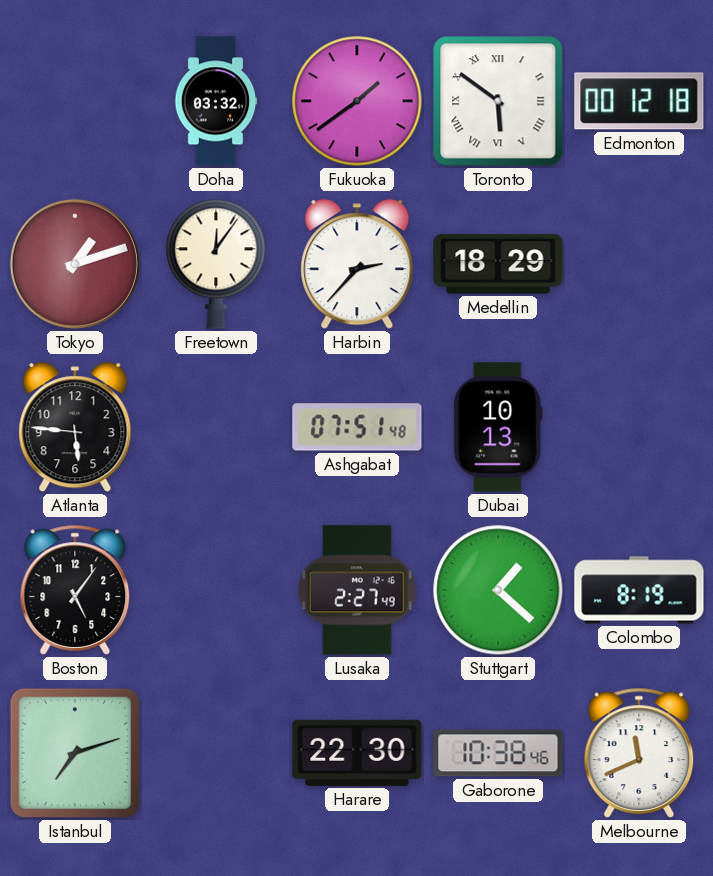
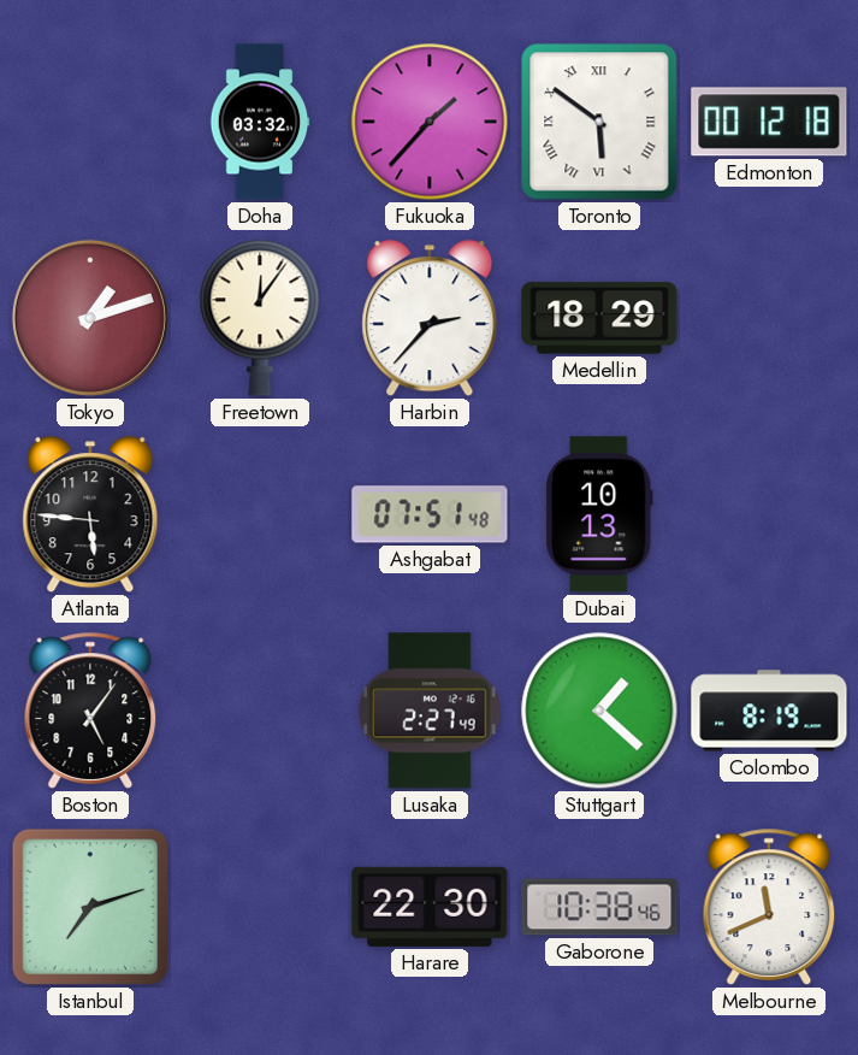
Fukuoka: 1:39 -> 1:37
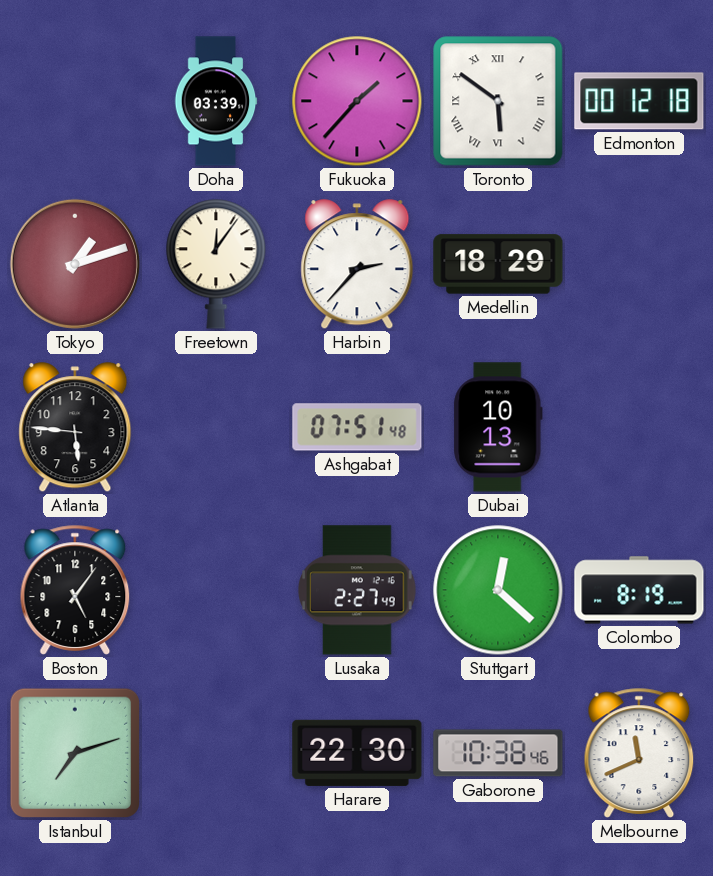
Doha: 03:32 -> 03:39
Stuttgart: 1:22 -> 12:22
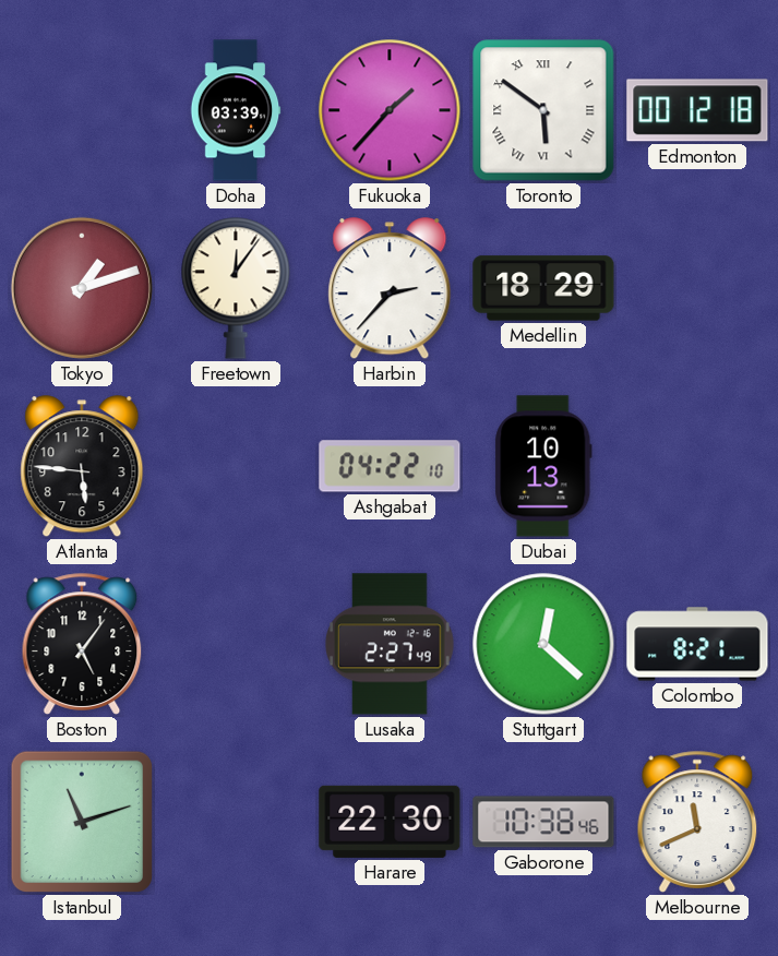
Ashgabat: 07:51 -> 04:22
Colombo: 8:19 -> 8:21
Istanbul: 7:12 -> 11:12
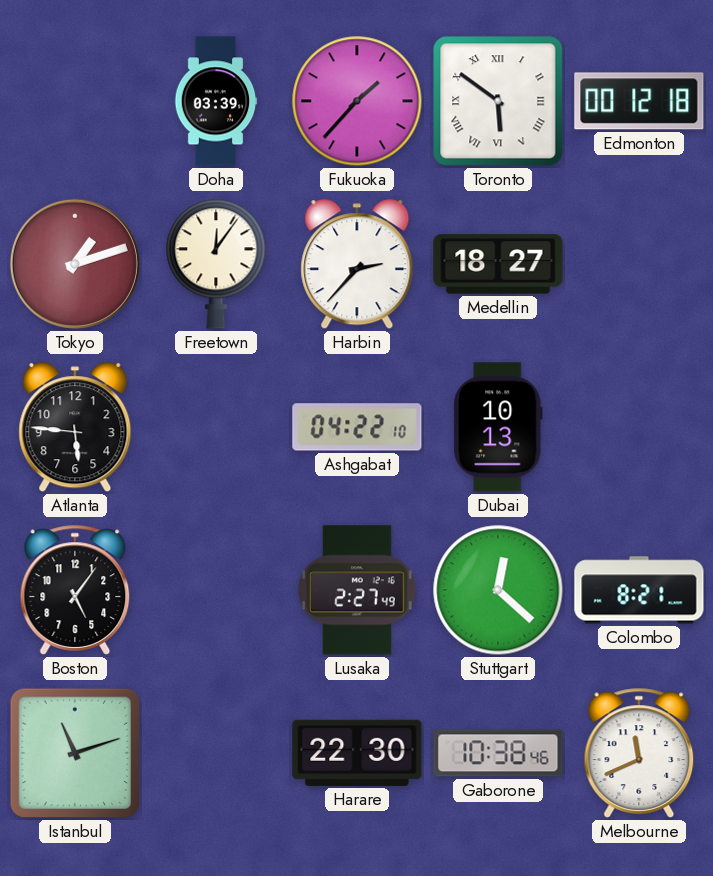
Medellin: 18:29 -> 18:27
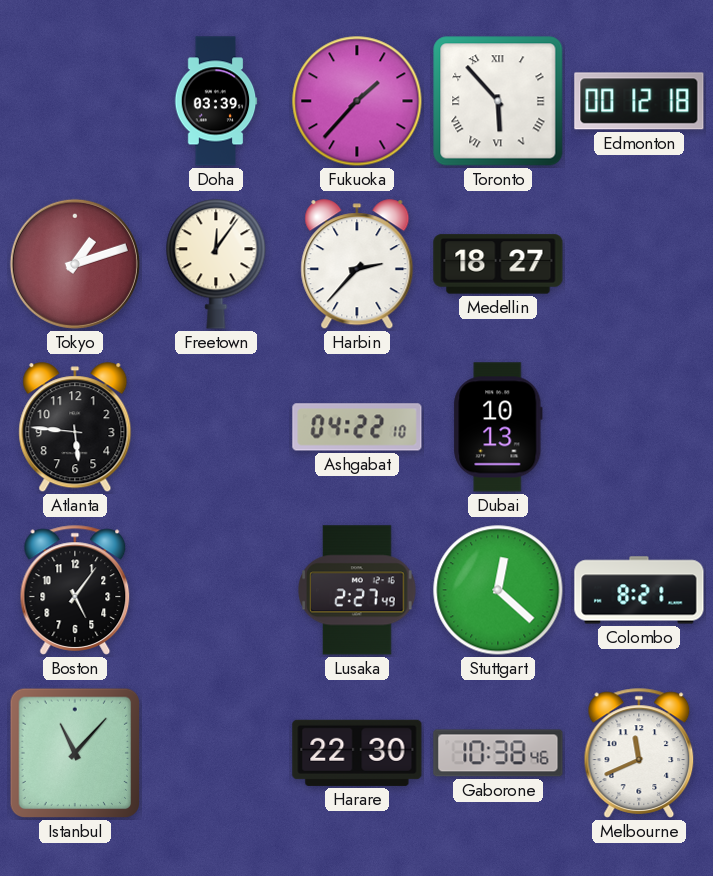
Toronto: 5:51 -> 5:53
Istanbul: 11:12 -> 11:07
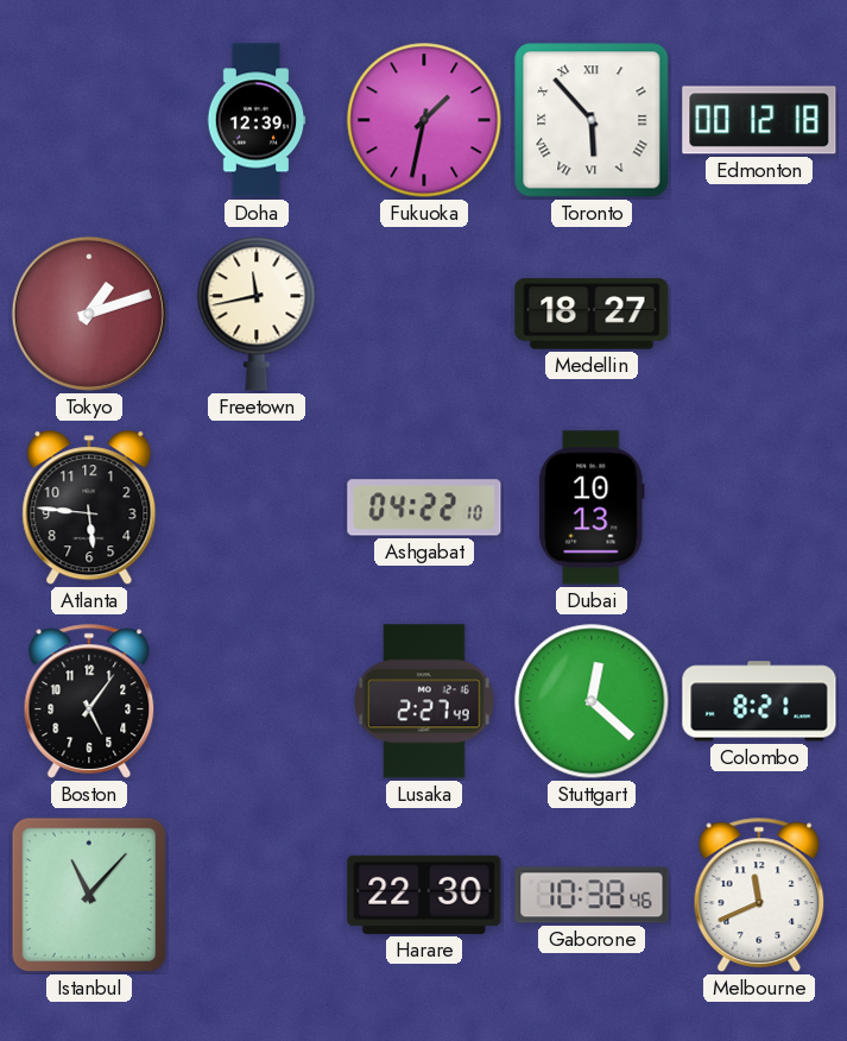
Doha: 03:39 -> 12:39
Fukuoka: 1:37 -> 1:32
Freetown: 12:06 -> 11:43
Harbin: 2:37 -> none
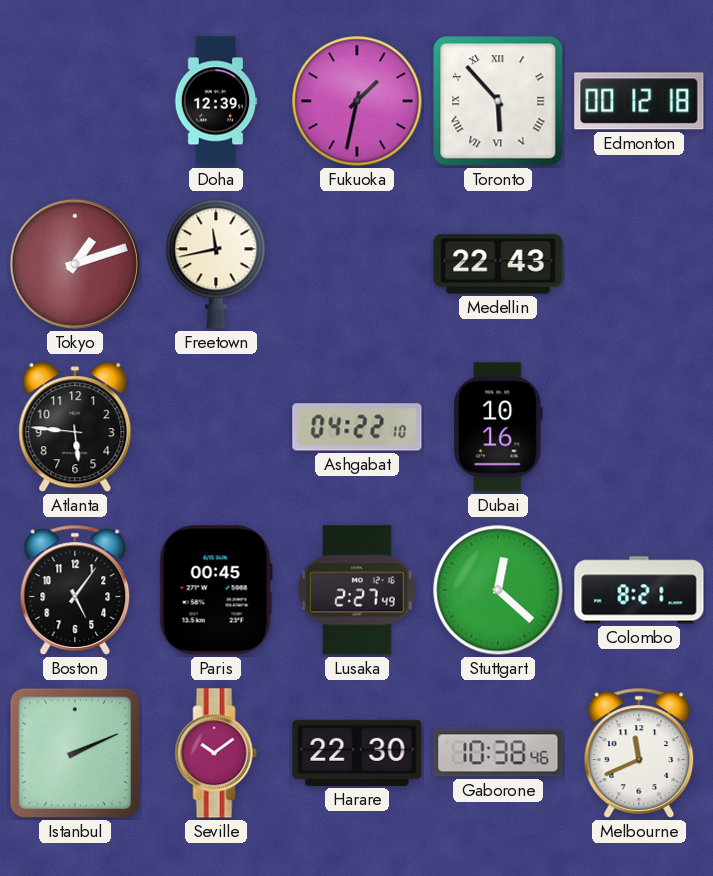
Medellin: 18:27 -> 22:43
Dubai: 10:13 -> 10:16
Paris: none -> 00:45
Istanbul: 11:07 -> 2:11
Seville: none -> 10:09
